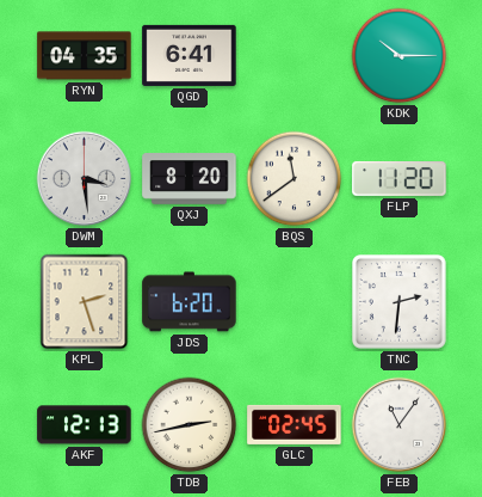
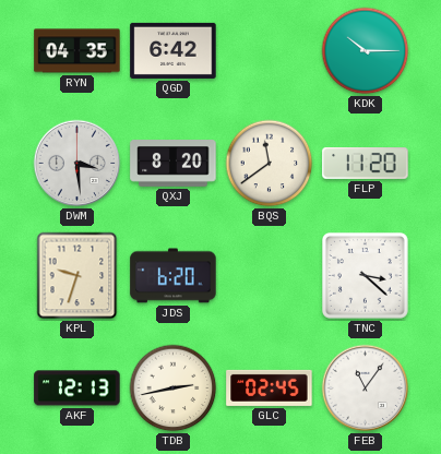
QGD: 6:41 -> 6:42
KPL: 2:27 -> 9:33
TNC: 2:31 -> 3:22
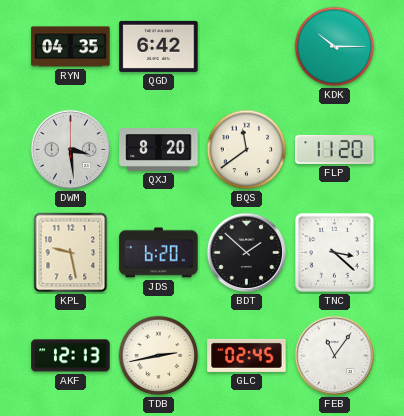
KPL: 9:33 -> 9:28
BDT: none -> 1:52
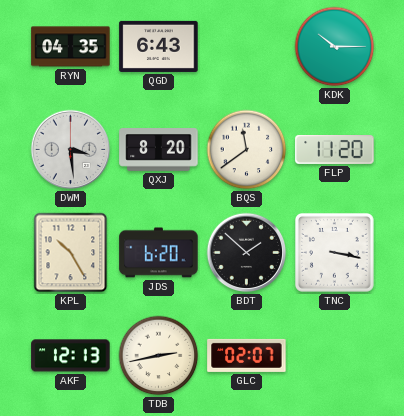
QGD: 6:42 -> 6:43
KPL: 9:28 -> 10:25
TNC: 3:22 -> 3:17
GLC: 02:45 -> 02:07
FEB: 11:06 -> none
